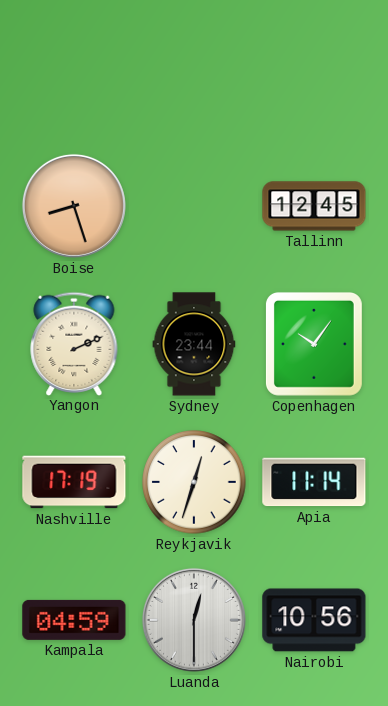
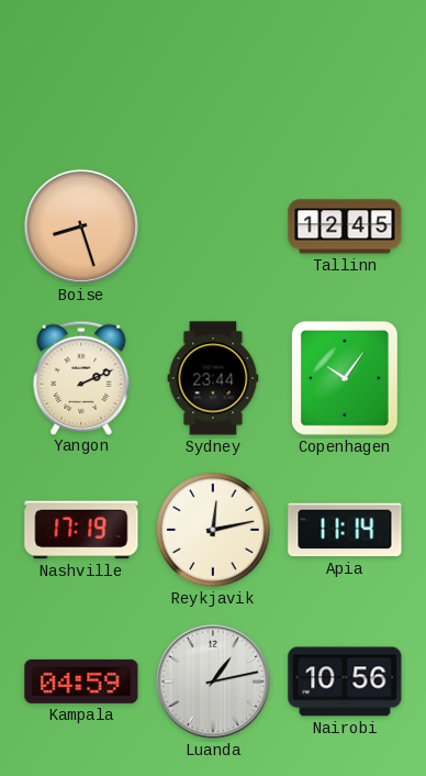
Reykjavik: 12:33 -> 12:13
Luanda: 12:30 -> 1:13
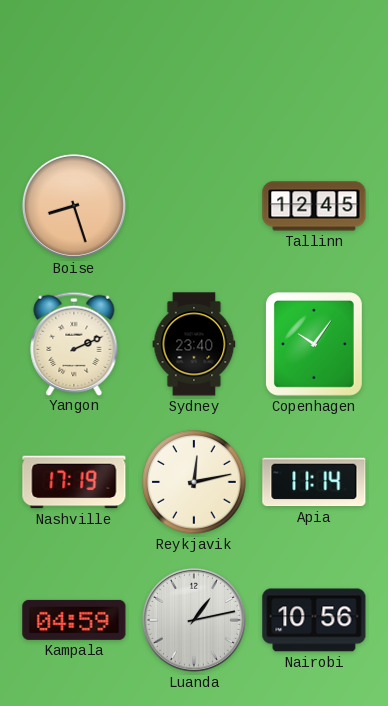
Sydney: 23:44 -> 23:40
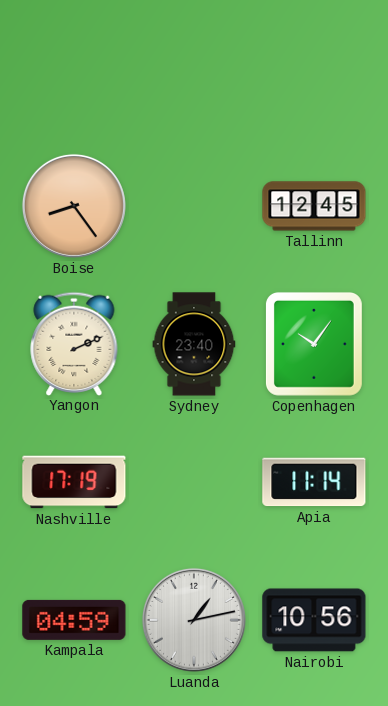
Boise: 8:27 -> 8:24
Reykjavik: 12:13 -> none
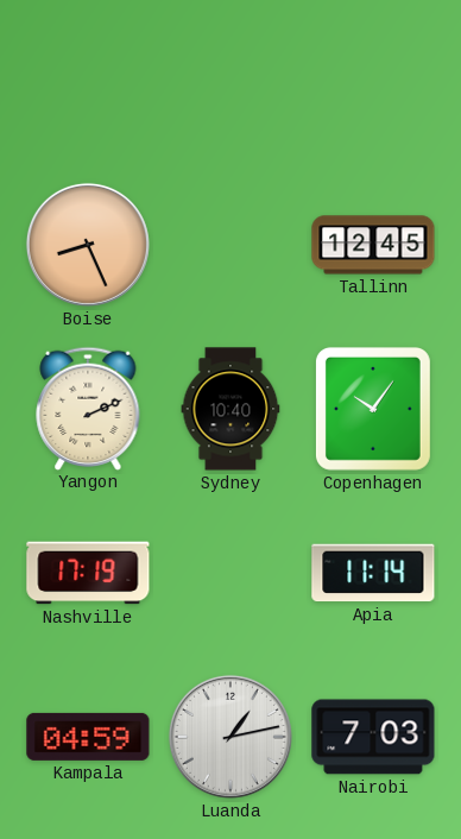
Boise: 8:24 -> 8:26
Sydney: 23:40 -> 10:40
Nairobi: 10:56 -> 7:03
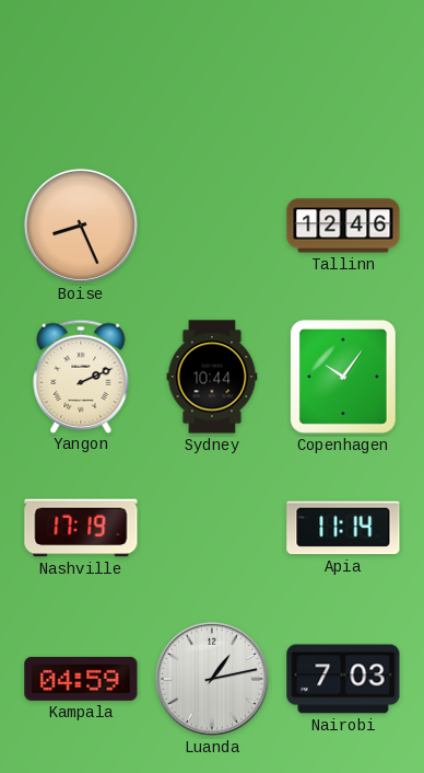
Tallinn: 12:45 -> 12:46
Sydney: 10:40 -> 10:44
